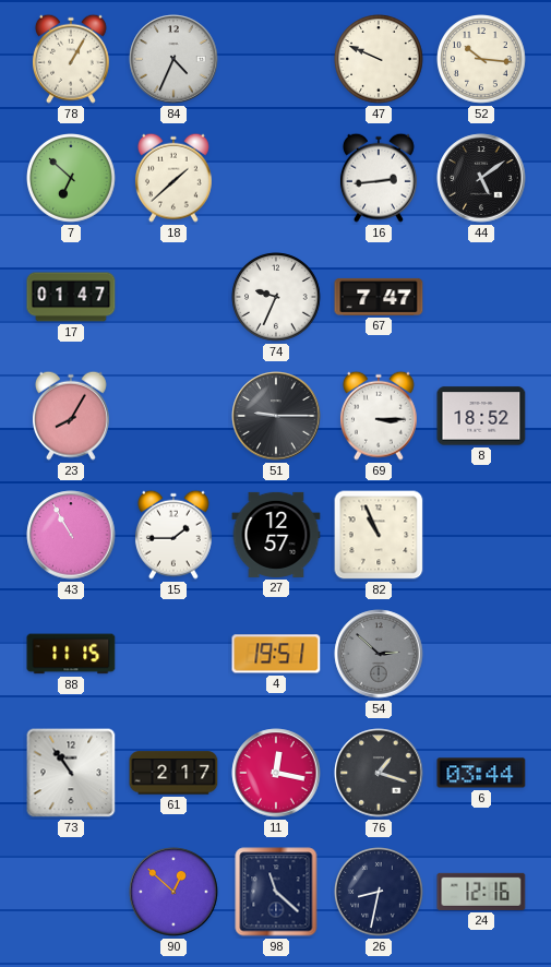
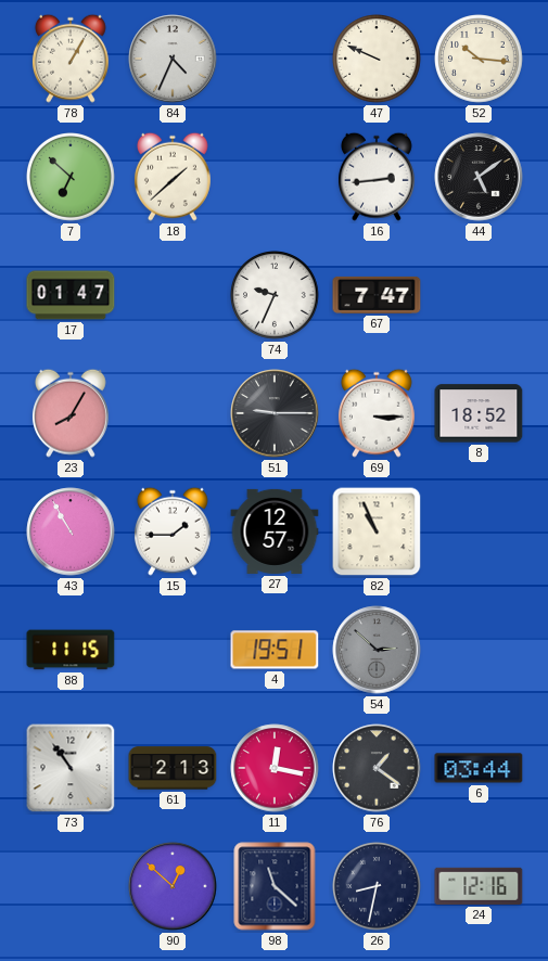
61: 2:17 -> 2:13
76: 1:18 -> 1:21
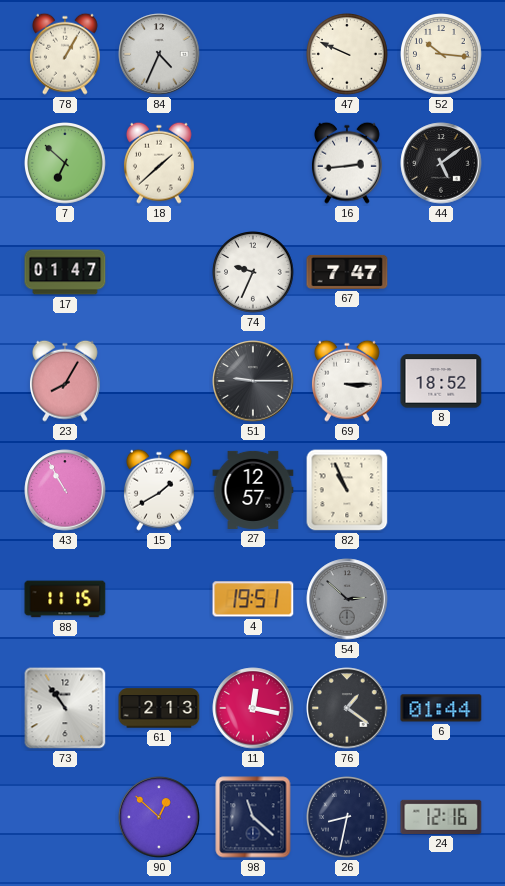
15: 1:45 -> 1:40
6: 03:44 -> 01:44
